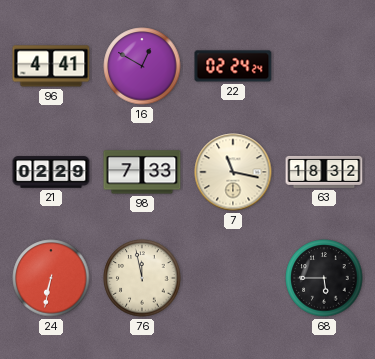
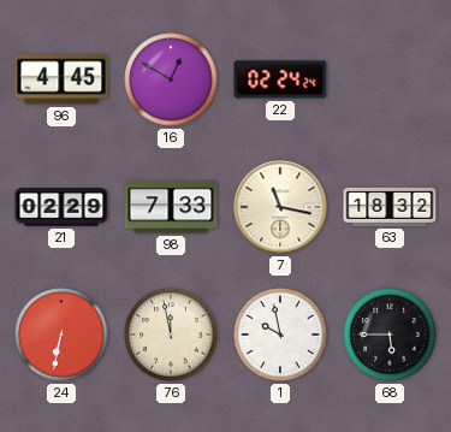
96: 4:41 -> 4:45
1: none -> 9:58
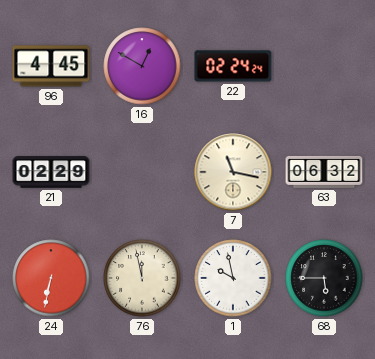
98: 7:33 -> none
63: 18:32 -> 06:32
